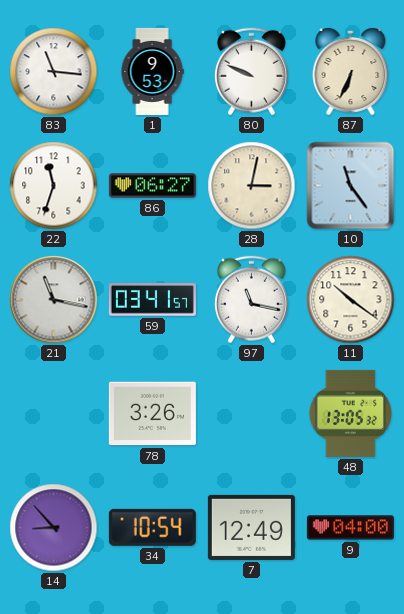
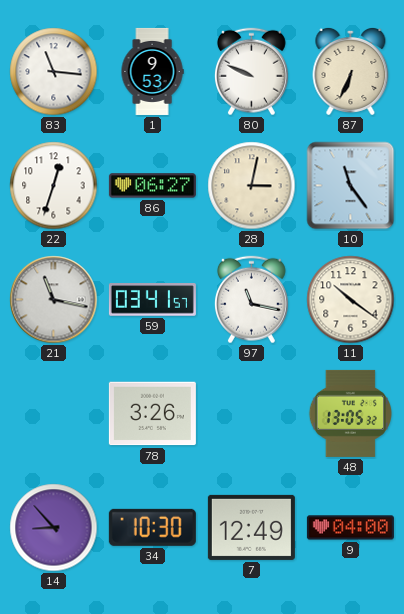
22: 11:33 -> 12:33
34: 10:54 -> 10:30
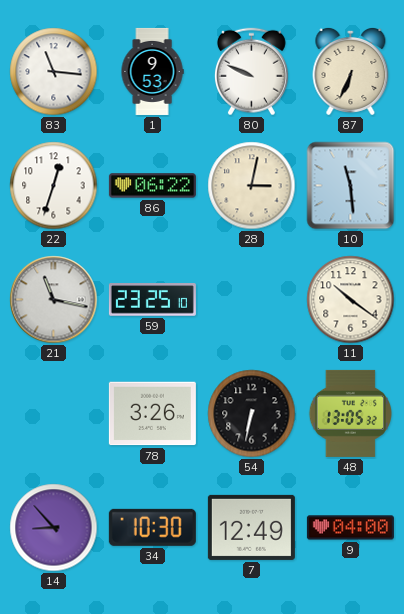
86: 06:27 -> 06:22
10: 11:24 -> 11:29
59: 03:41 -> 23:25
97: 11:17 -> none
54: none -> 6:32
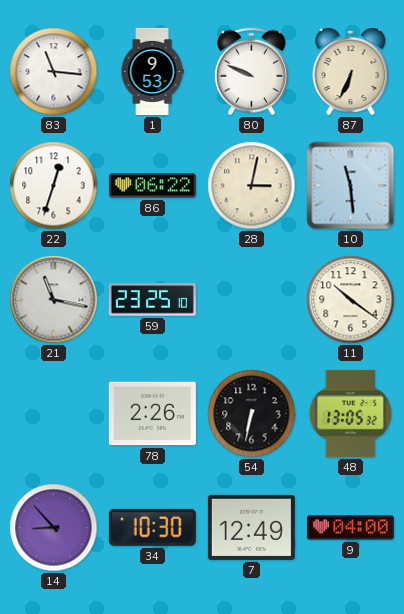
78: 3:26 -> 2:26
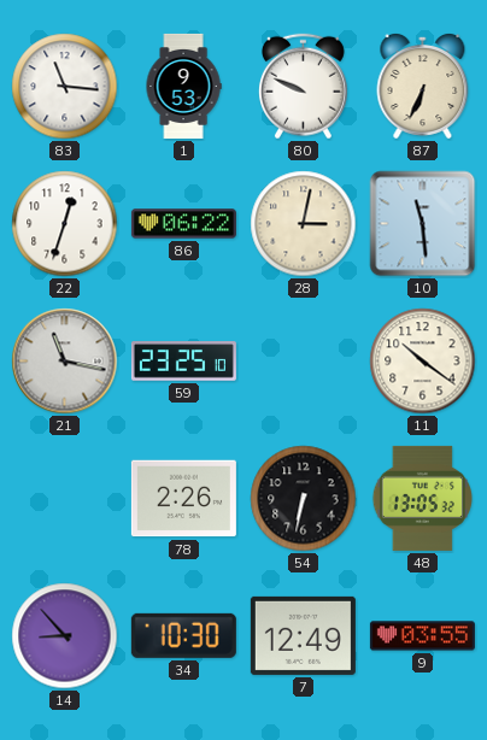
9: 04:00 -> 03:55
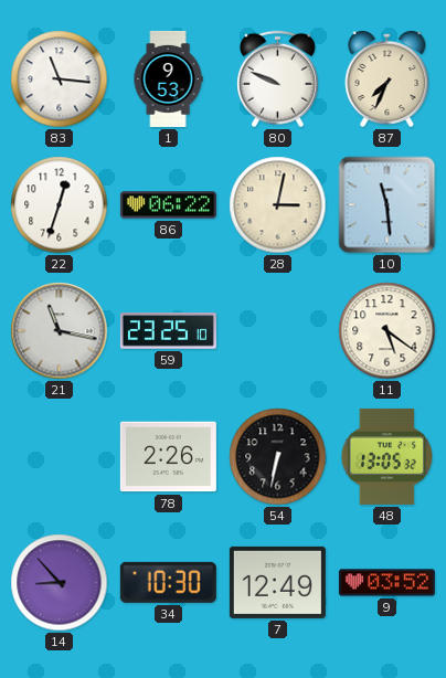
87: 6:34 -> 7:34
11: 10:21 -> 5:21
9: 03:55 -> 03:52
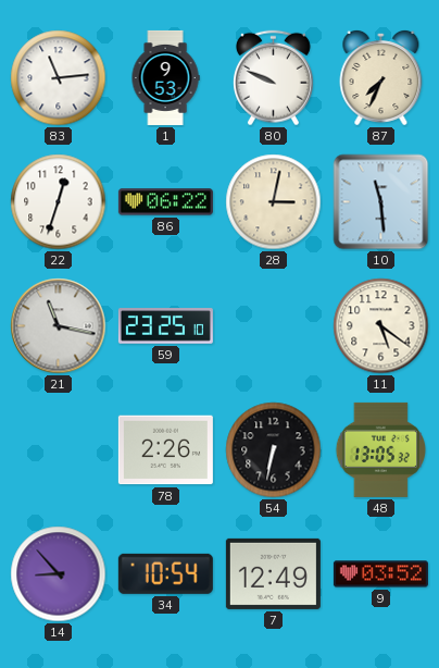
83: 11:16 -> 11:14
34: 10:30 -> 10:54
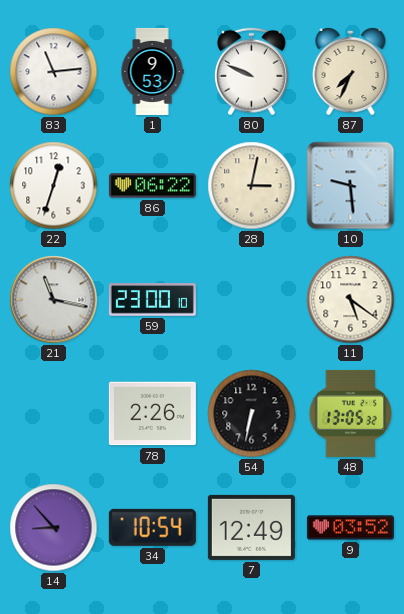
10: 11:29 -> 9:29
59: 23:25 -> 23:00
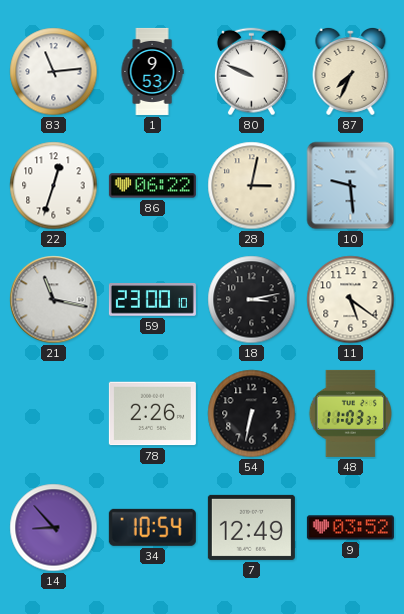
18: none -> 3:13
48: 13:05 -> 11:03
